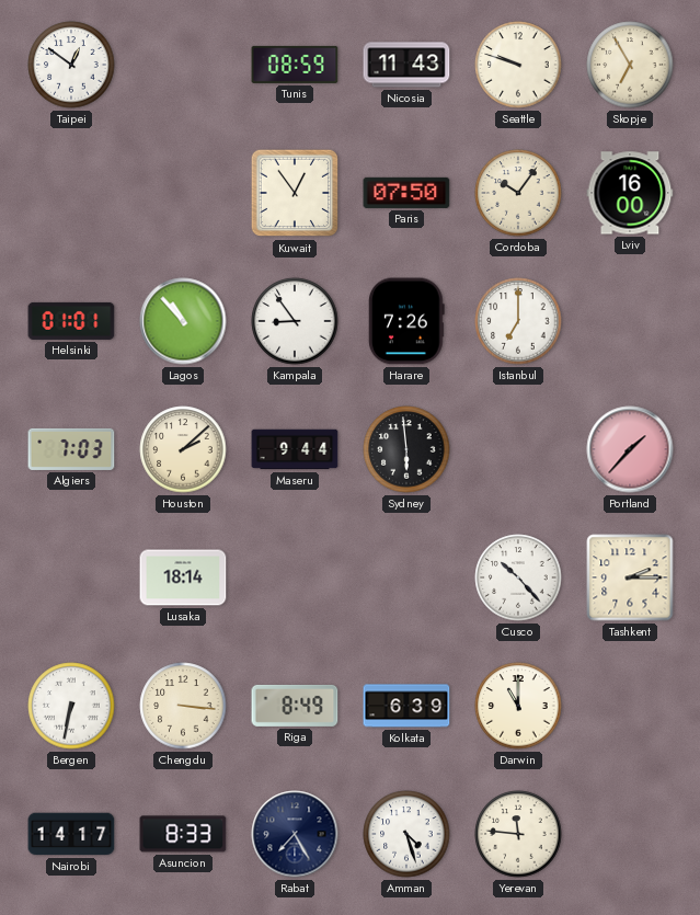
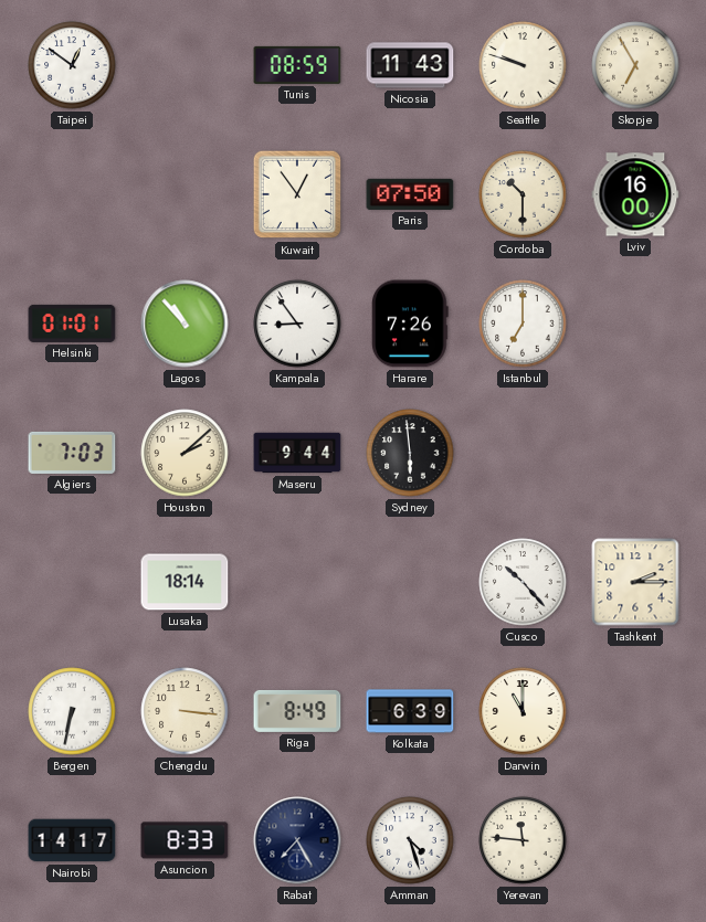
Cordoba: 10:06 -> 10:30
Portland: 1:37 -> none
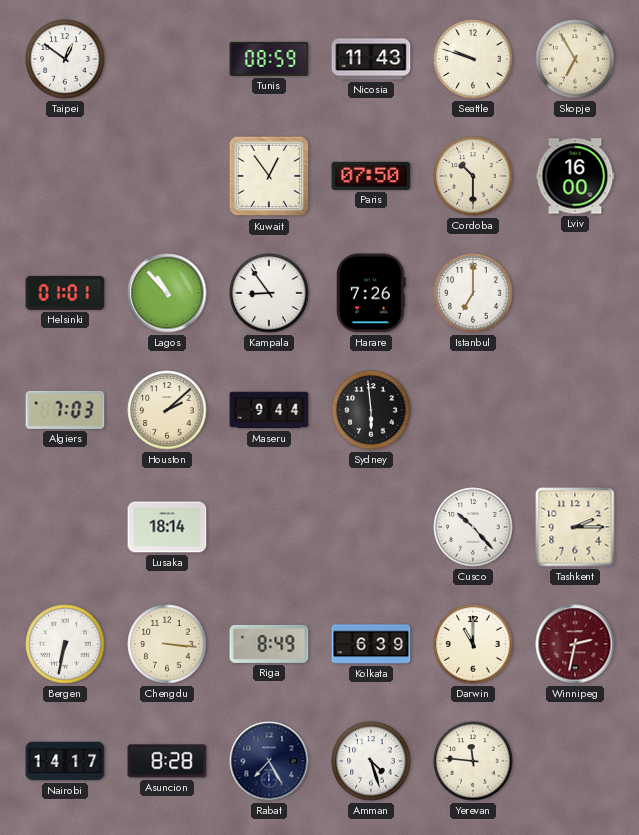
Winnipeg: none -> 2:32
Asuncion: 8:33 -> 8:28
